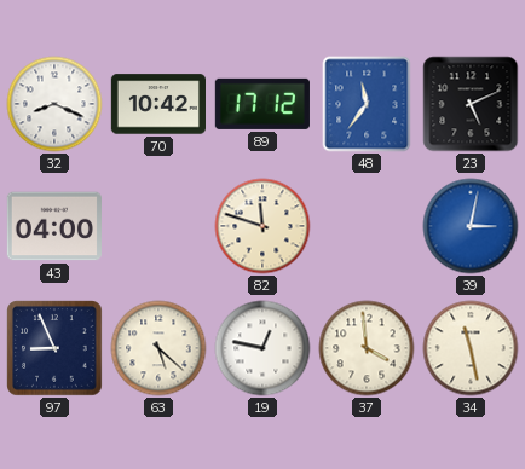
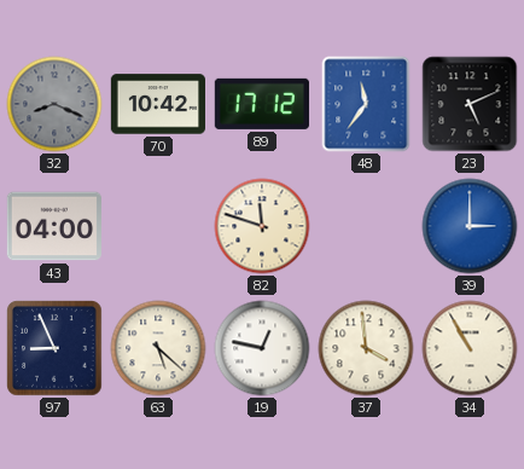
32 dial: white -> grey
39: 3:02 -> 3:00
34: 11:28 -> 10:55
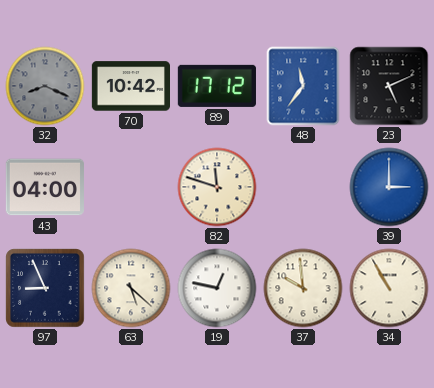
37: 3:59 -> 9:59
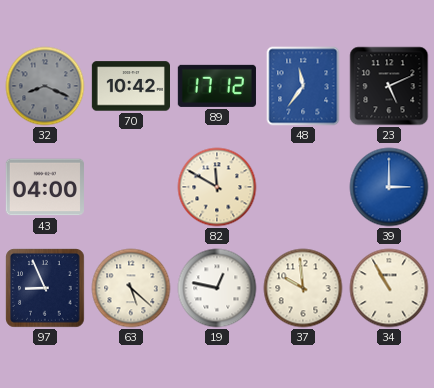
82: 11:48 -> 11:50
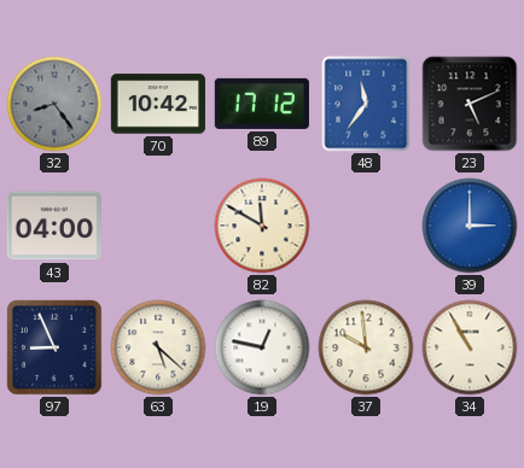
32: 8:19 -> 8:24
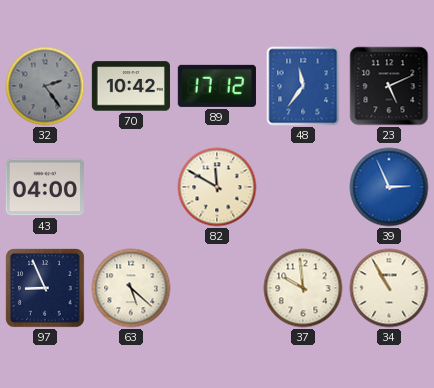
32: 8:24 -> 2:24
39: 3:00 -> 2:56
19: 12:47 -> none
